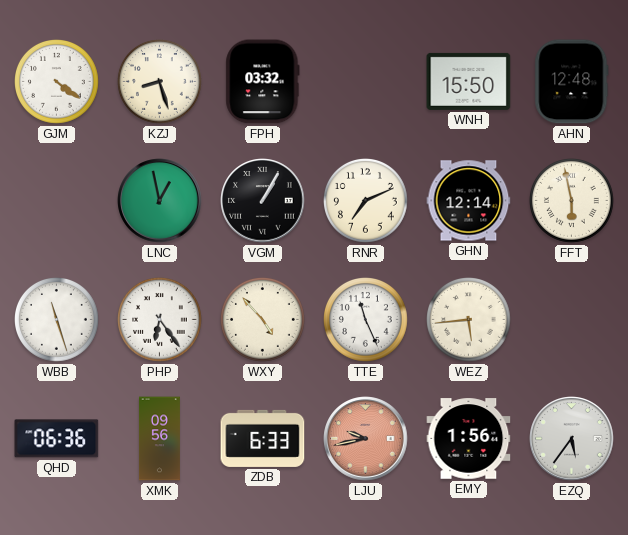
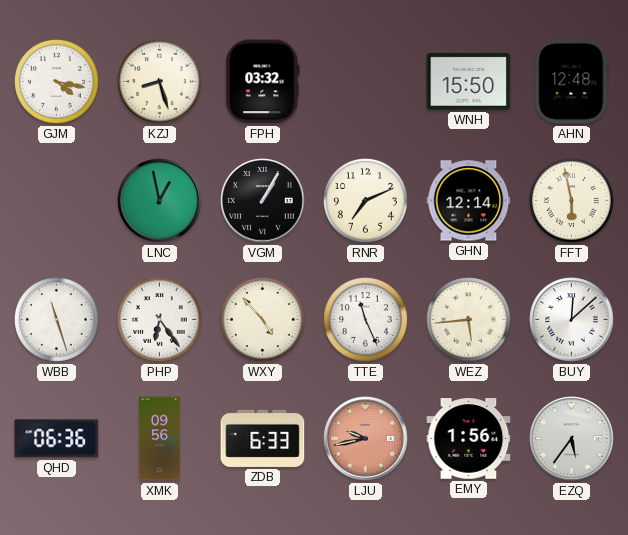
GJM: 4:21 -> 4:17
BUY: none -> 12:08
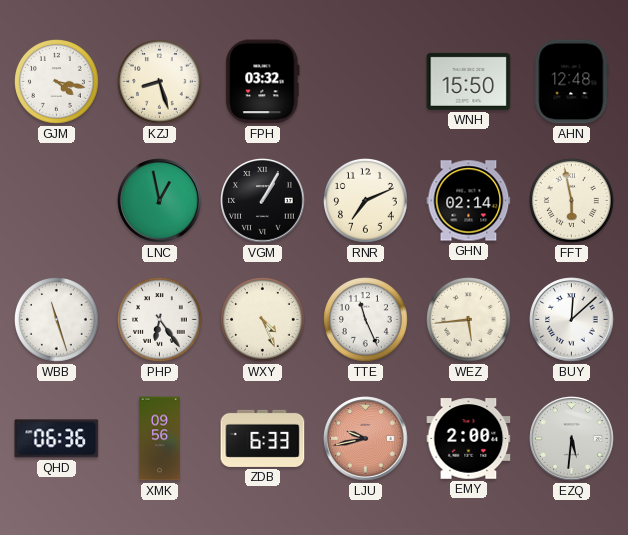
GHN: 12:14 -> 02:14
WXY: 4:53 -> 4:26
EMY: 1:56 -> 2:00
EZQ: 5:36 -> 5:31
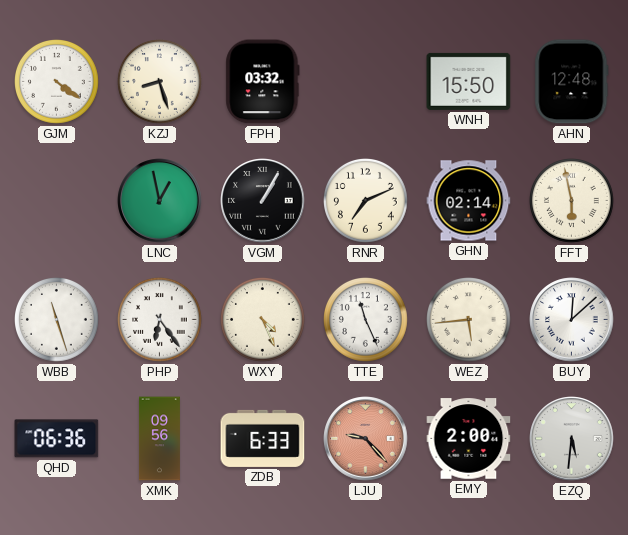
GJM: 4:17 -> 4:21
LJU: 9:43 -> 9:23
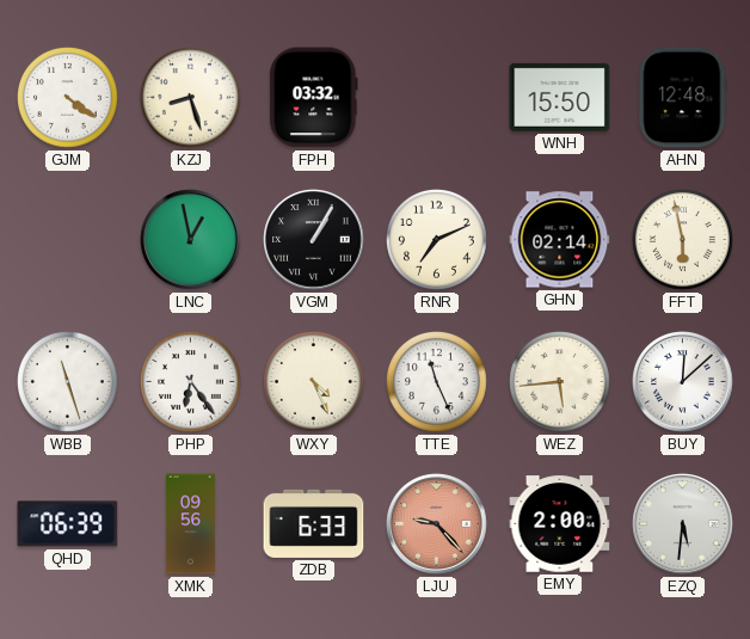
QHD: 06:36 -> 06:39
